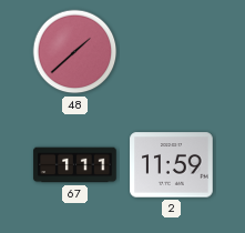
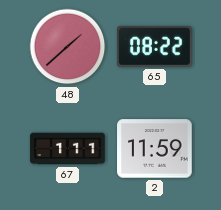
65: none -> 08:22
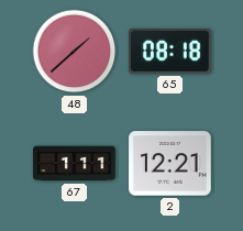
65: 08:22 -> 08:18
2: 11:59 -> 12:21
